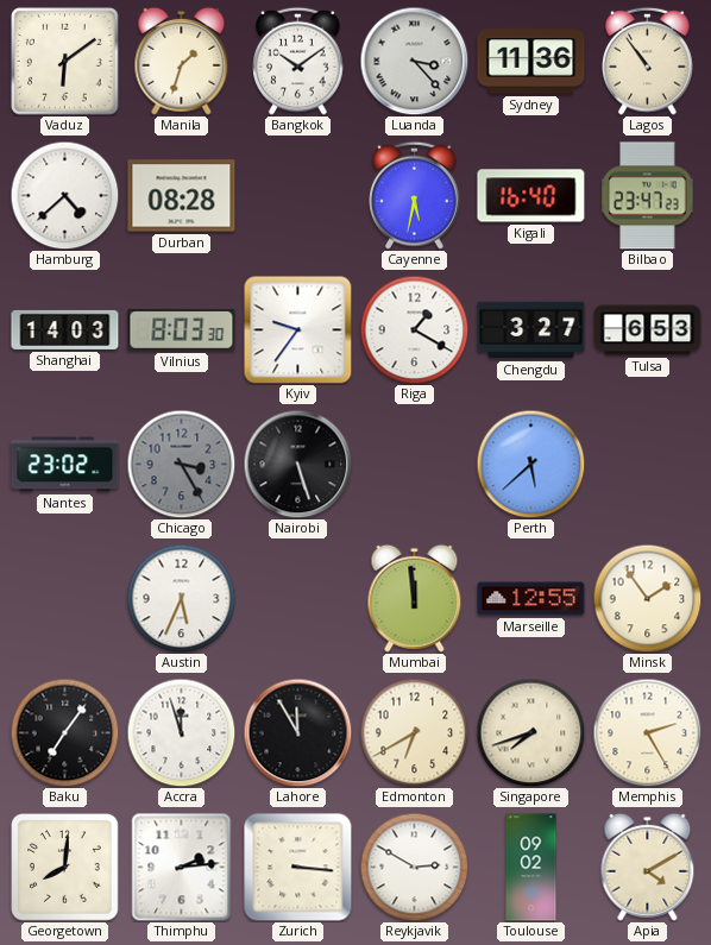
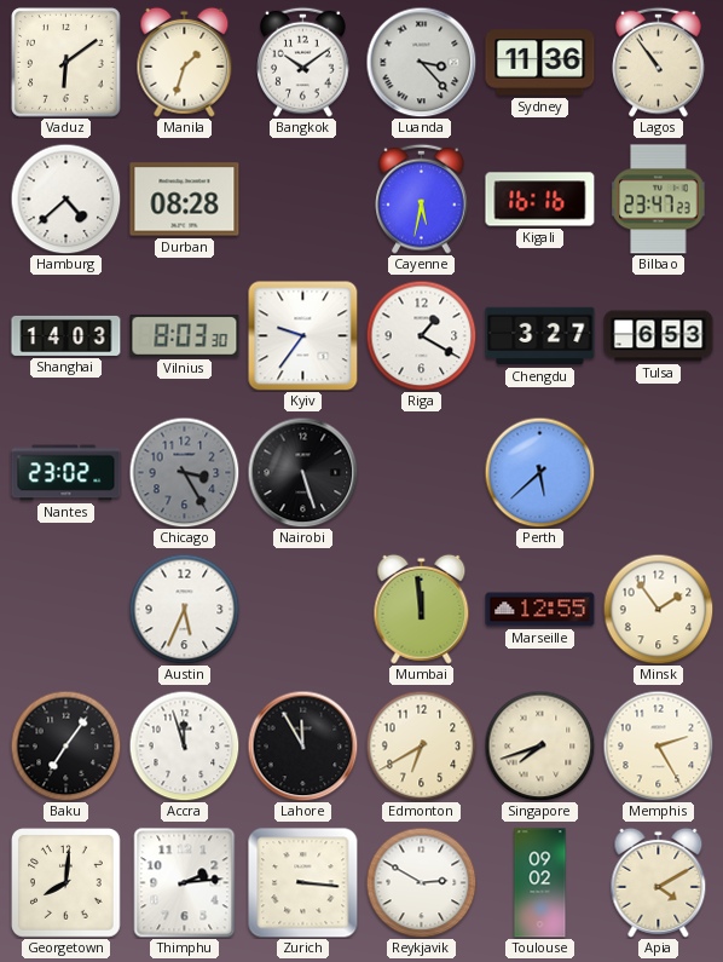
Kigali: 16:40 -> 16:16
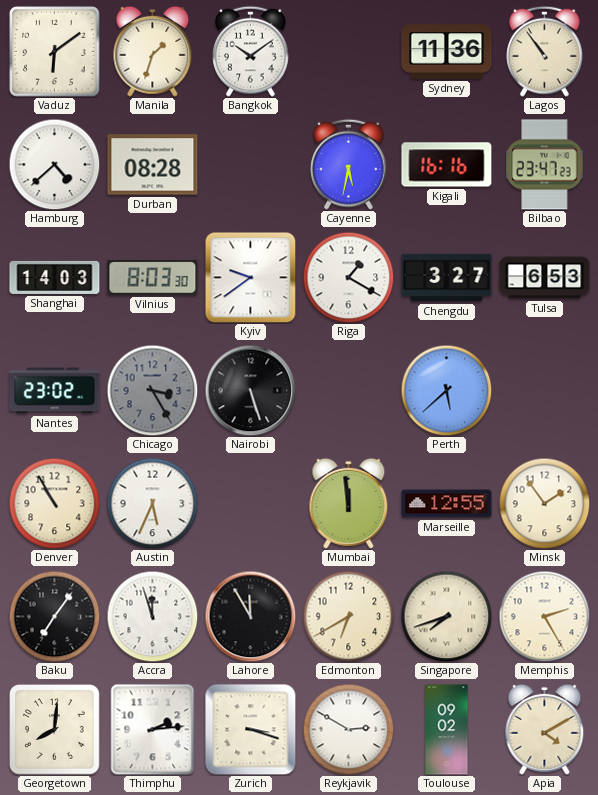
Luanda: 3:23 -> none
Kyiv: 9:36 -> 9:39
Denver: none -> 10:55
Zurich: 3:16 -> 3:18
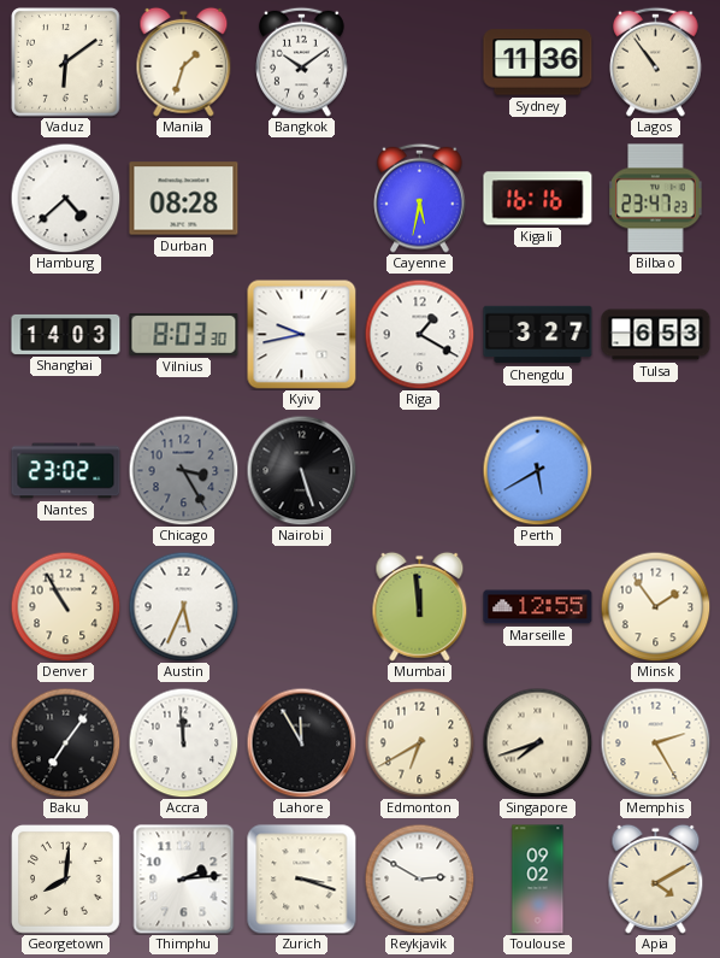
Kyiv: 9:39 -> 9:43
Perth: 5:38 -> 5:40
Accra: 11:57 -> 11:59
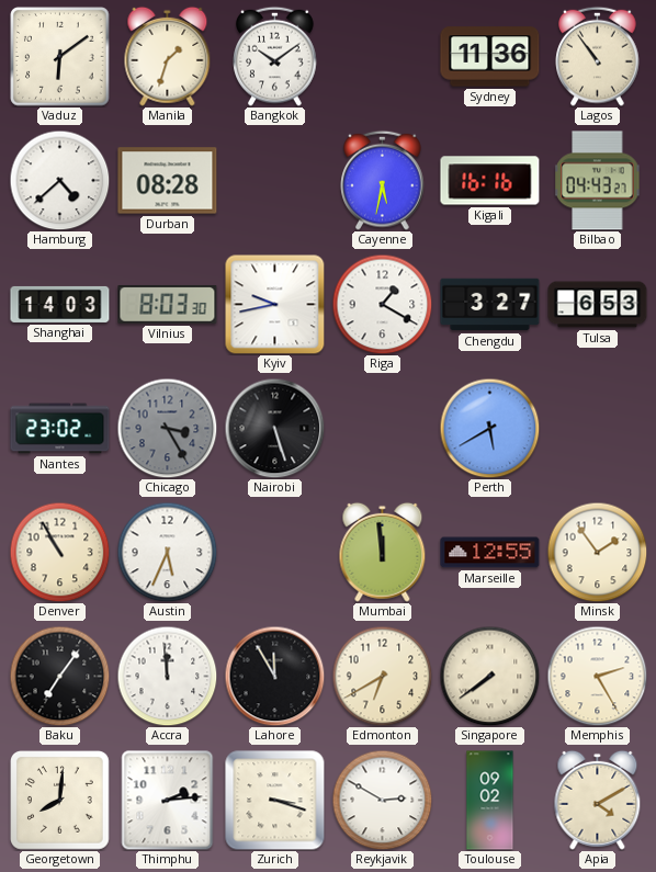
Bilbao: 23:47 -> 04:43
Singapore: 7:42 -> 7:39
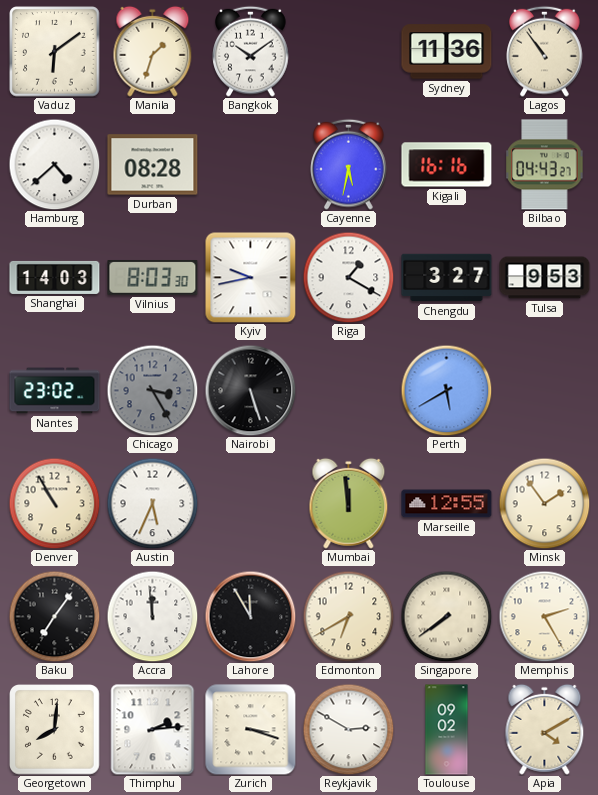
Tulsa: 6:53 -> 9:53
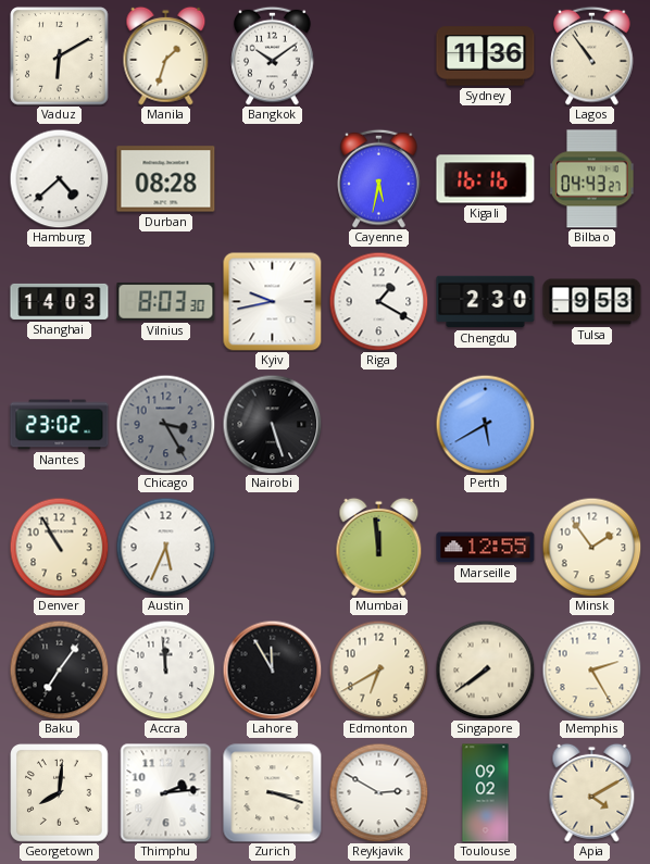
Vaduz: 6:09 -> 6:10
Chengdu: 3:27 -> 2:30
